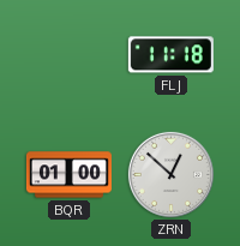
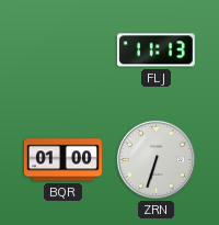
FLJ: 11:18 -> 11:13
ZRN: 12:52 -> 6:33
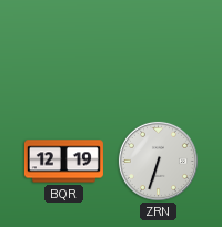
FLJ: 11:13 -> none
BQR: 01:00 -> 12:19
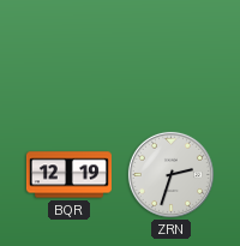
ZRN: 6:33 -> 2:33
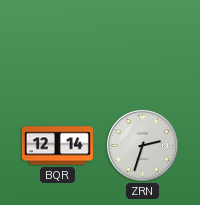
BQR: 12:19 -> 12:14
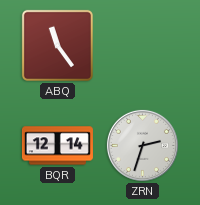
ABQ: none -> 11:24
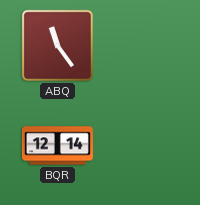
ZRN: 2:33 -> none
